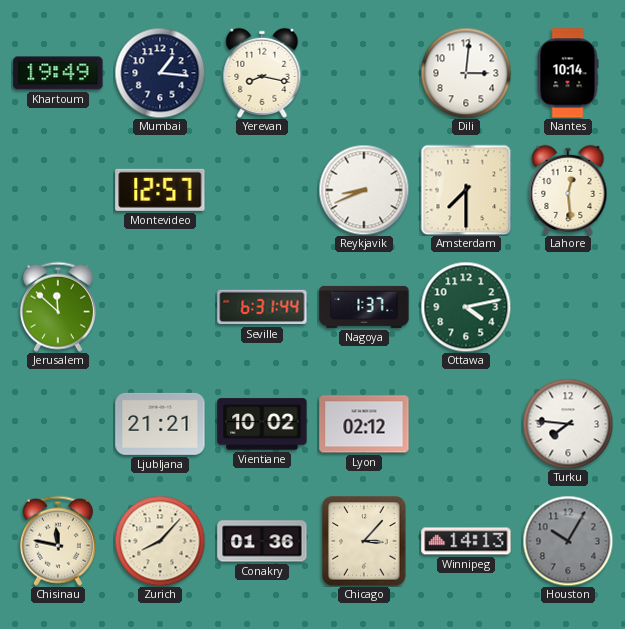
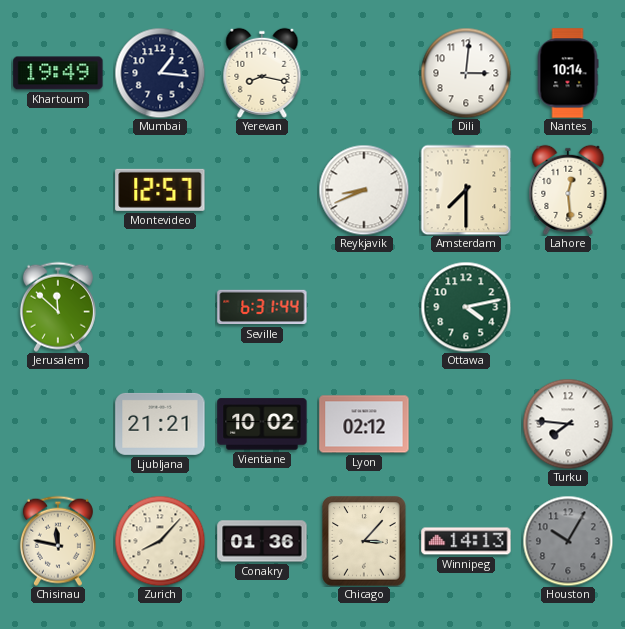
Nagoya: 1:37 -> none
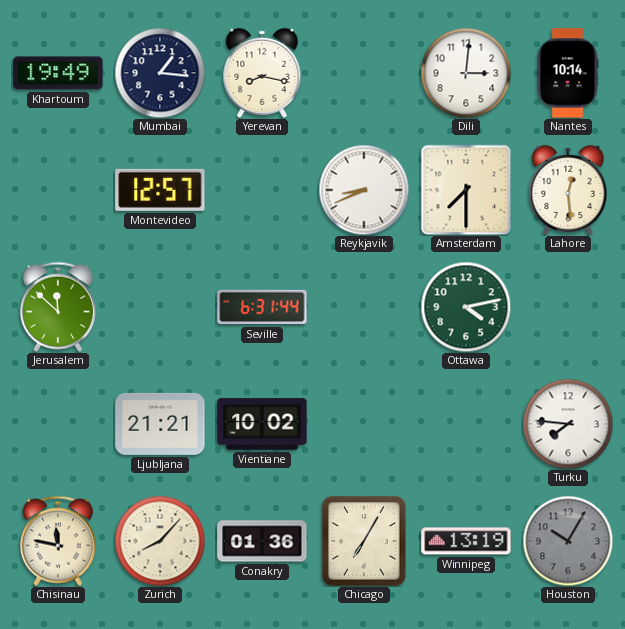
Lyon: 02:12 -> none
Chicago: 3:07 -> 7:05
Winnipeg: 14:13 -> 13:19
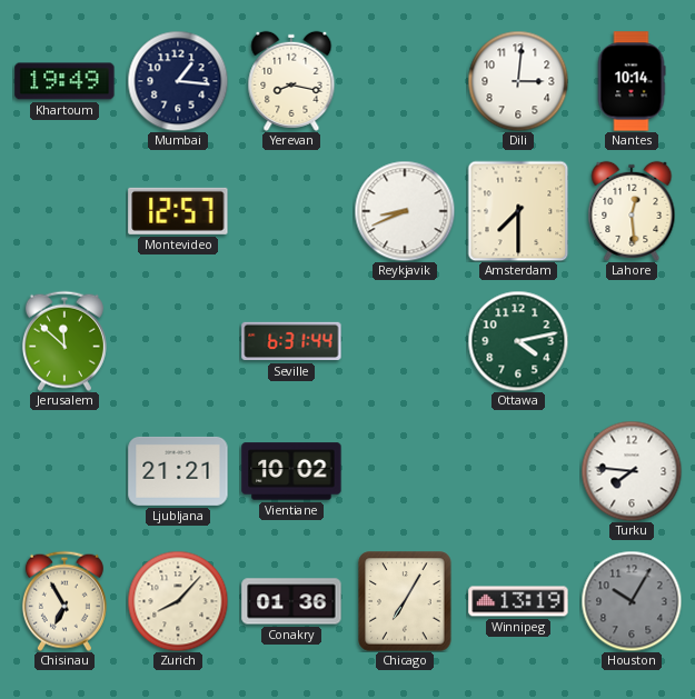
Chisinau: 11:47 -> 6:55
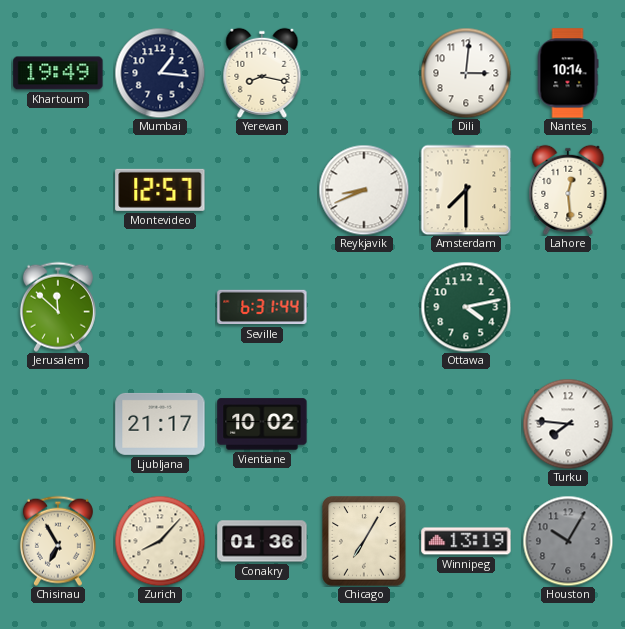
Ljubljana: 21:21 -> 21:17
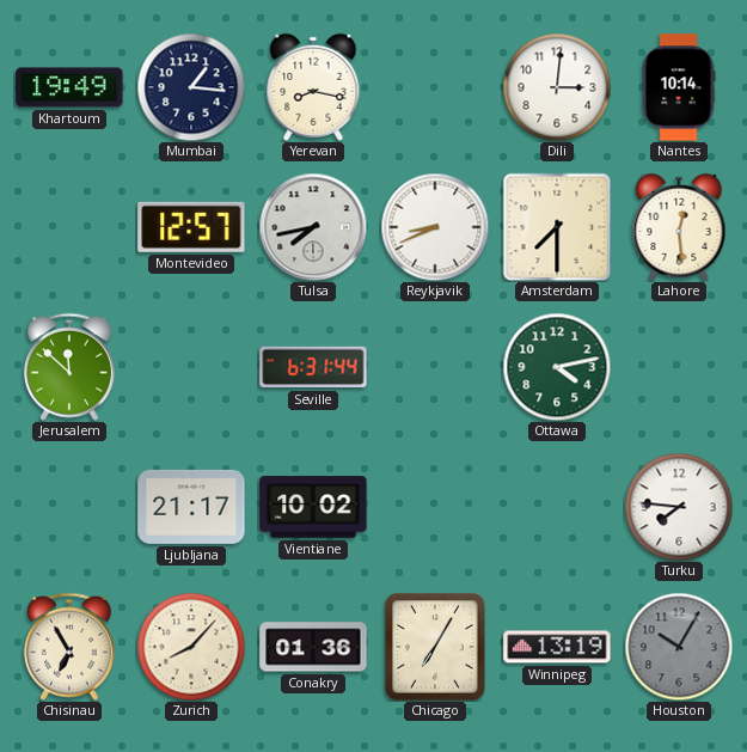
Tulsa: none -> 7:43
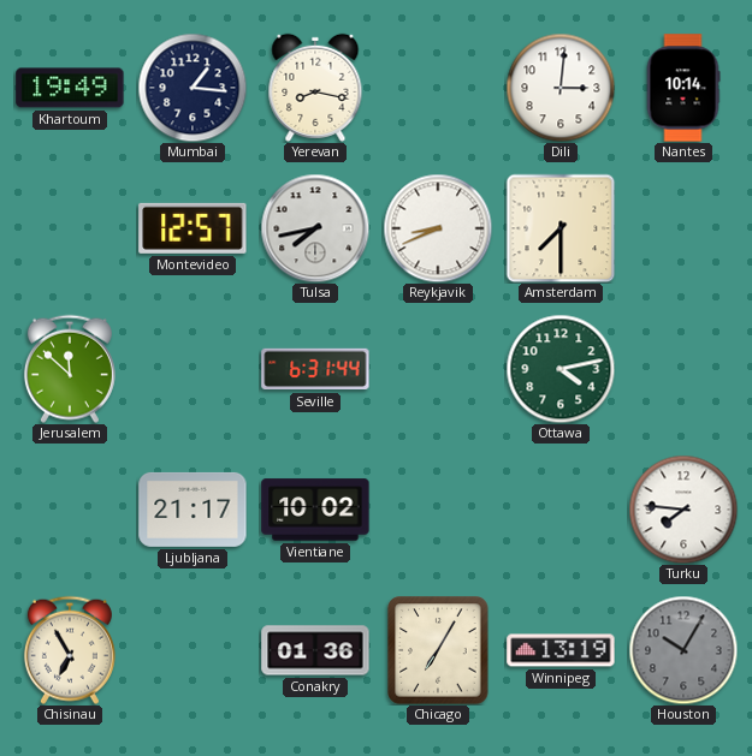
Lahore: 12:29 -> none
Zurich: 8:07 -> none
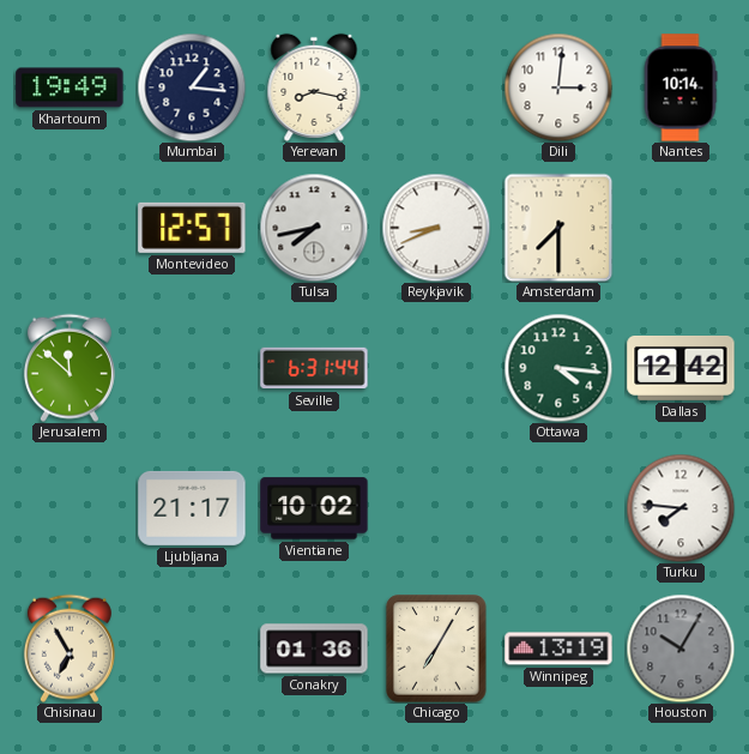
Ottawa: 4:13 -> 4:16
Dallas: none -> 12:42
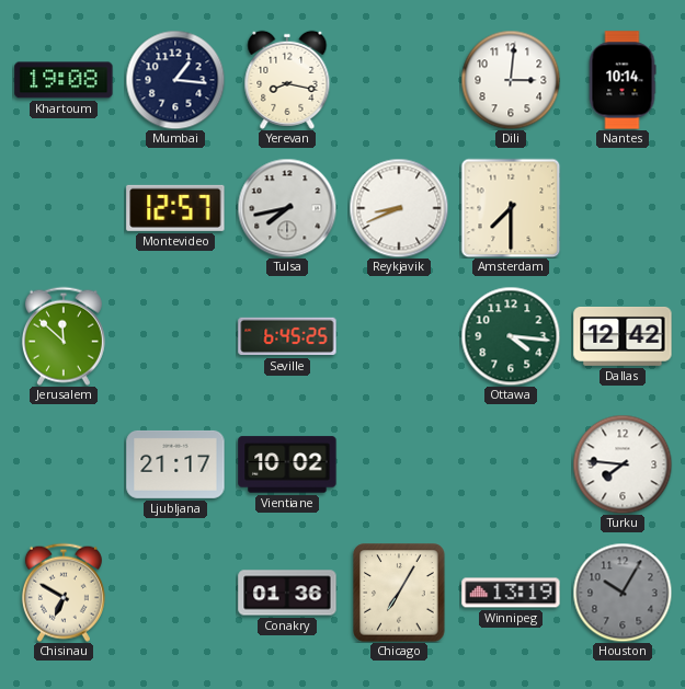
Khartoum: 19:49 -> 19:08
Seville: 6:31 -> 6:45
Chisinau: 6:55 -> 6:50
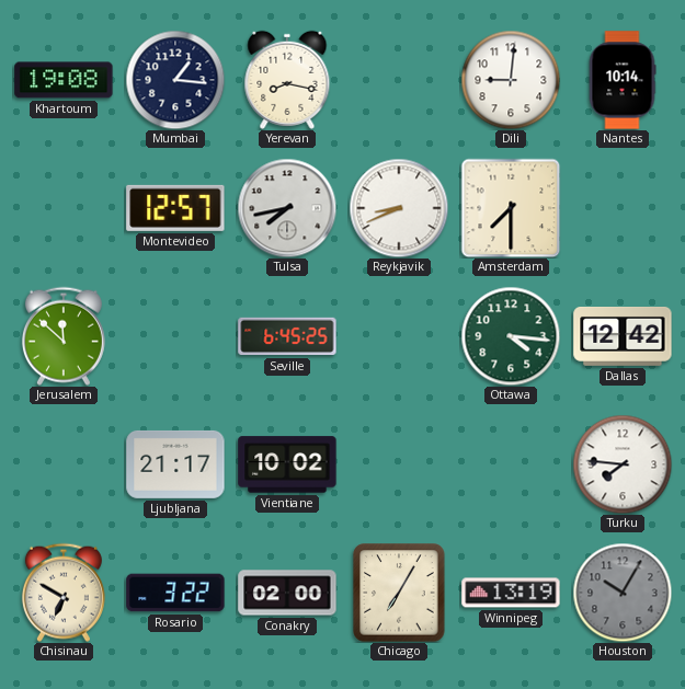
Dili: 3:01 -> 9:01
Rosario: none -> 3:22
Conakry: 01:36 -> 02:00
